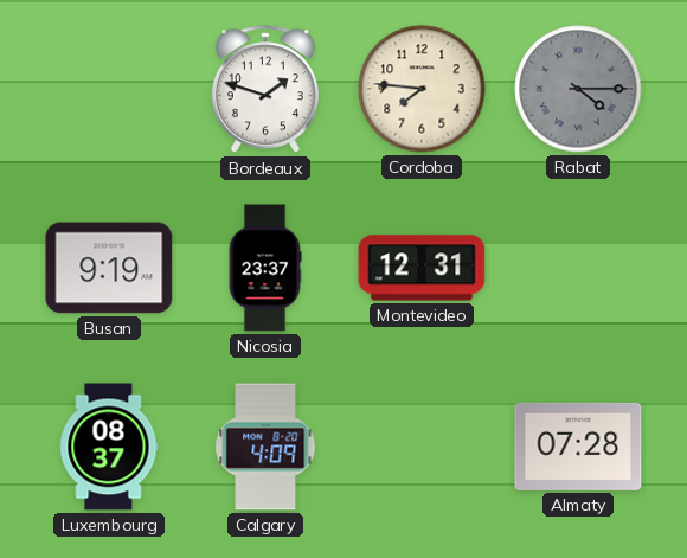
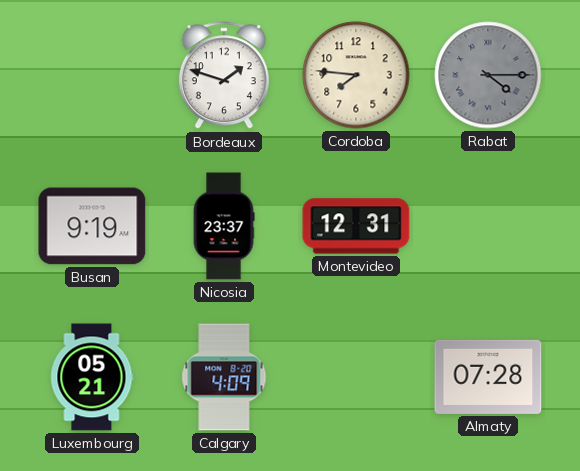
Luxembourg: 08:37 -> 05:21
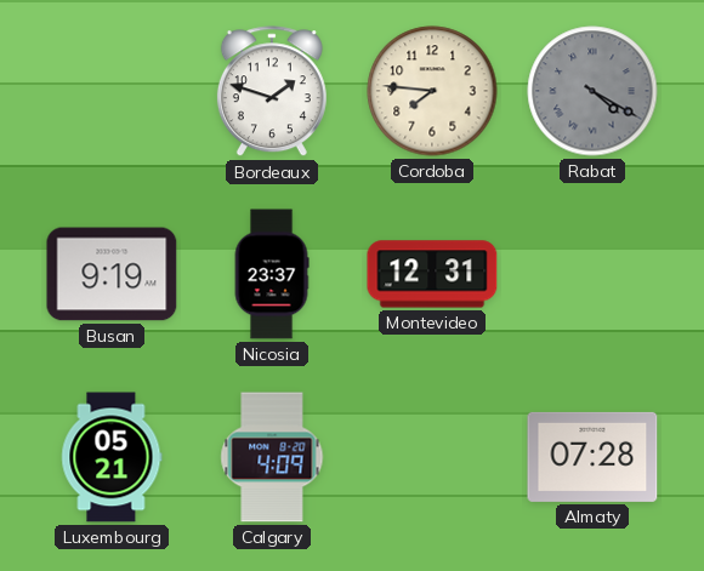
Rabat: 4:15 -> 4:20
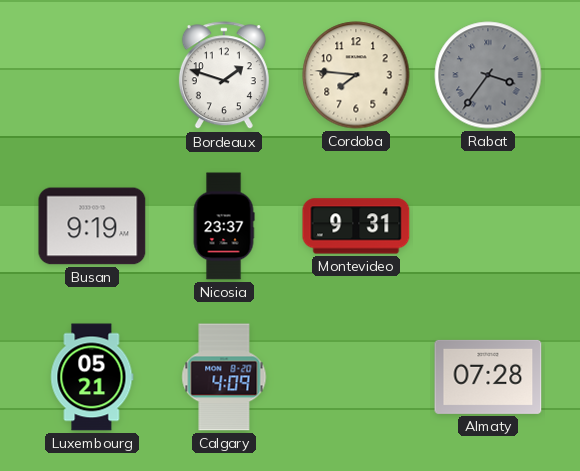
Rabat: 4:20 -> 3:36
Montevideo: 12:31 -> 9:31
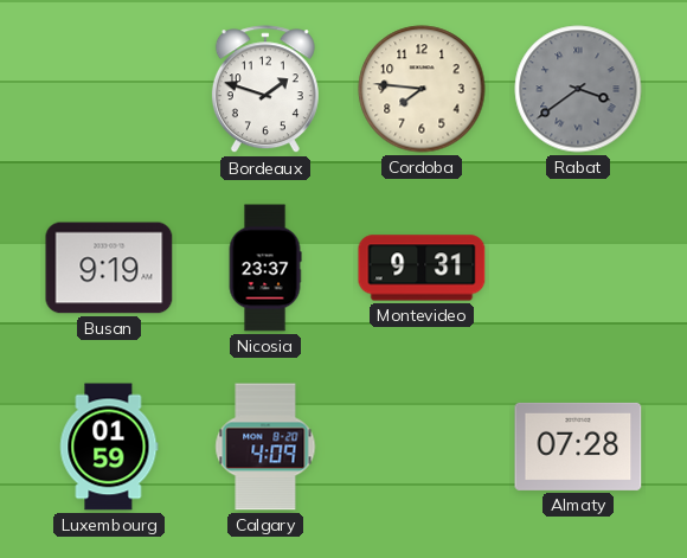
Rabat: 3:36 -> 3:39
Luxembourg: 05:21 -> 01:59
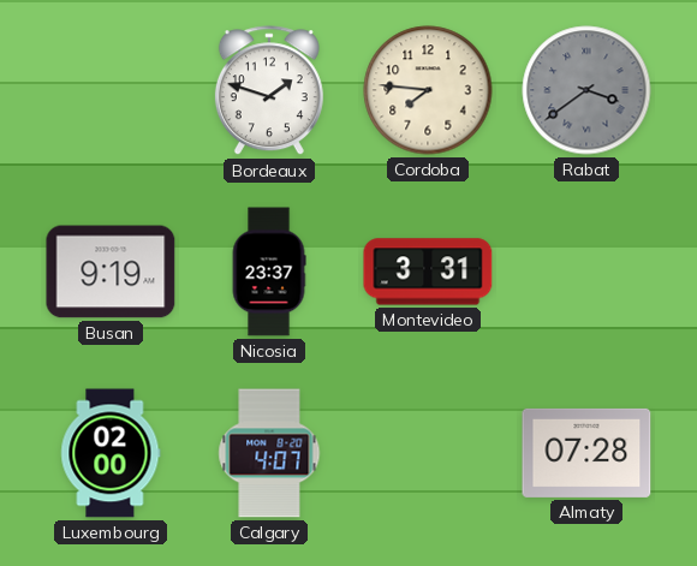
Montevideo: 9:31 -> 3:31
Luxembourg: 01:59 -> 02:00
Calgary: 4:09 -> 4:07
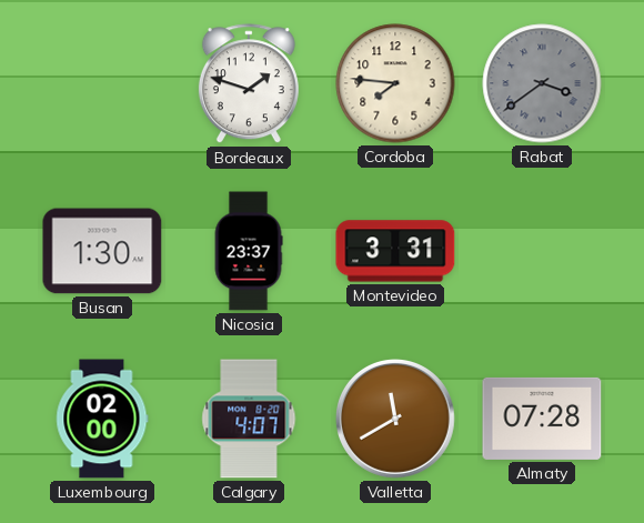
Busan: 9:19 -> 1:30
Valletta: none -> 11:40
